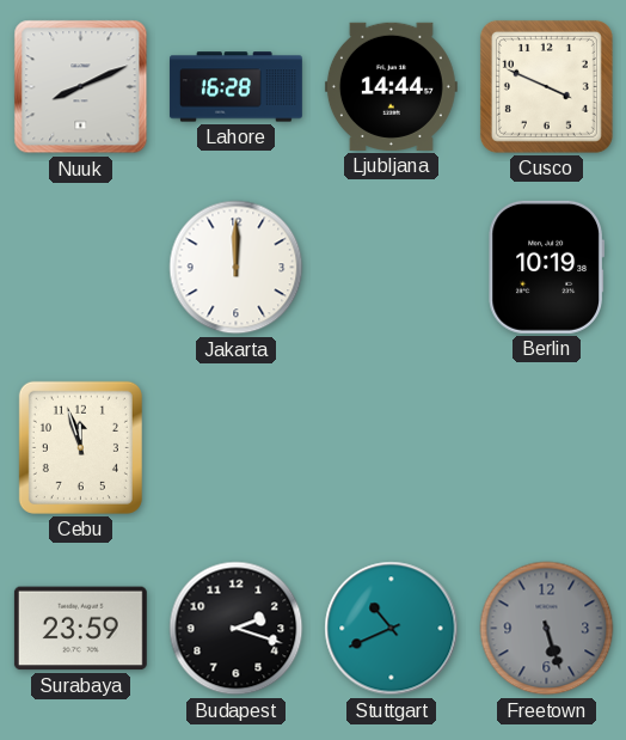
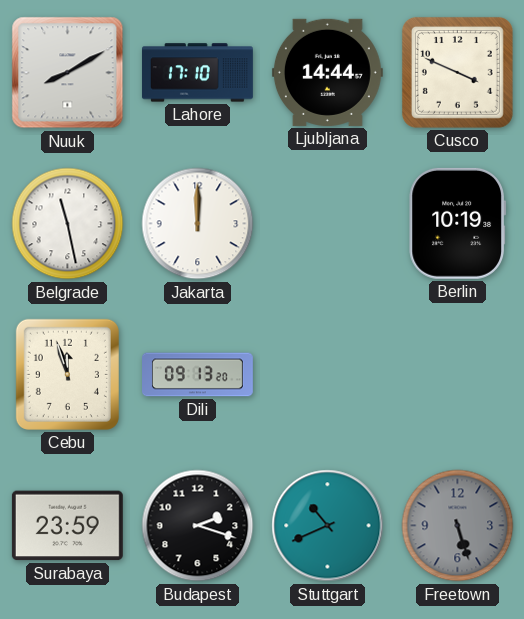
Nuuk: 8:11 -> 8:10
Lahore: 16:28 -> 17:10
Belgrade: none -> 11:28
Dili: none -> 09:13
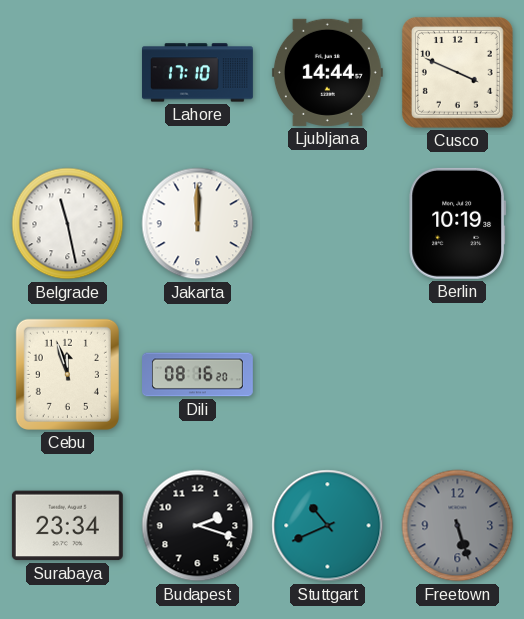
Nuuk: 8:10 -> none
Dili: 09:13 -> 08:16
Surabaya: 23:59 -> 23:34
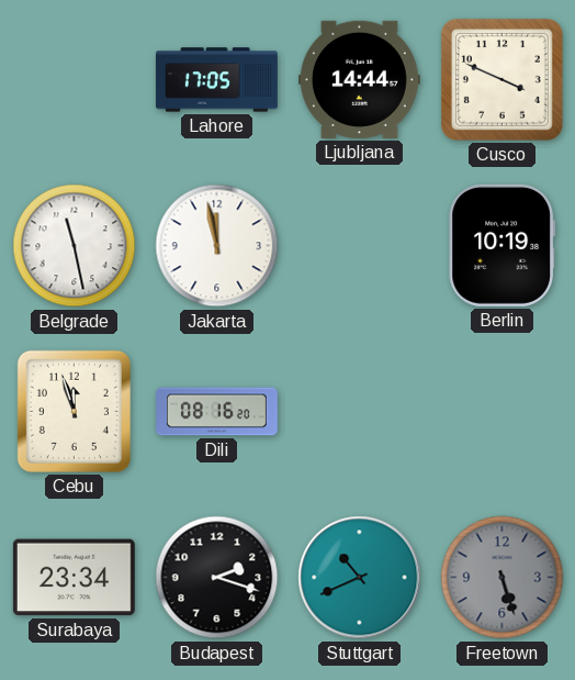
Lahore: 17:10 -> 17:05
Jakarta: 12:00 -> 11:58
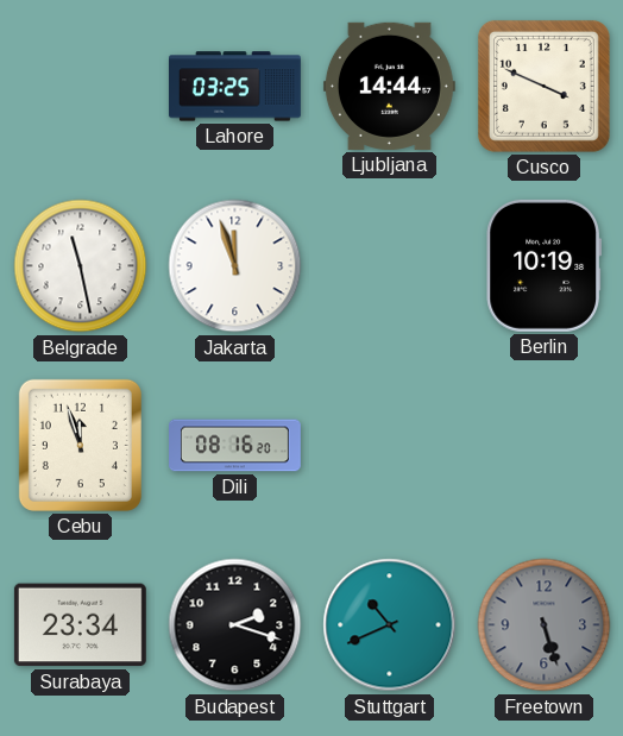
Lahore: 17:05 -> 03:25
Jakarta: 11:58 -> 11:57
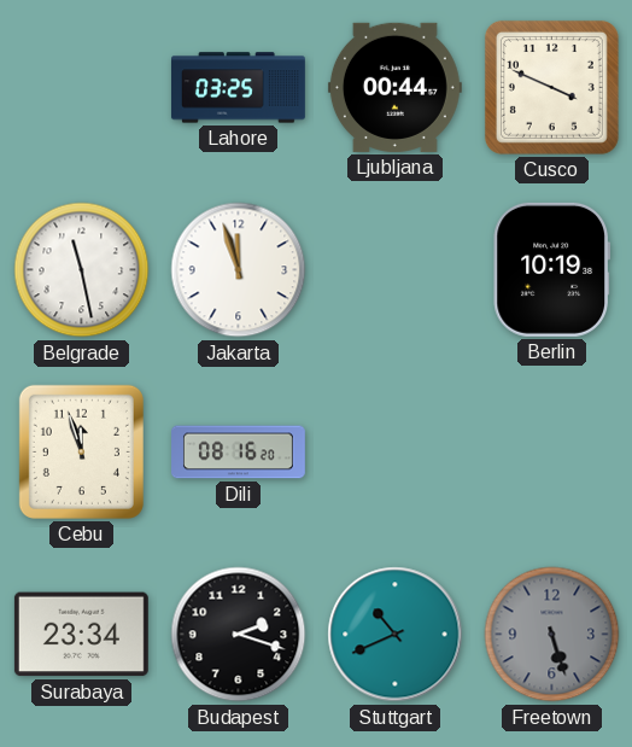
Ljubljana: 14:44 -> 00:44
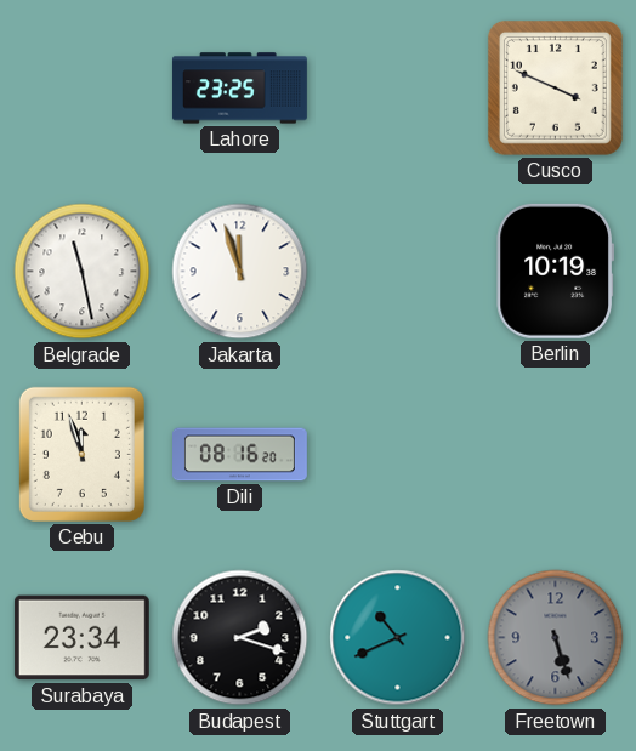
Lahore: 03:25 -> 23:25
Ljubljana: 00:44 -> none
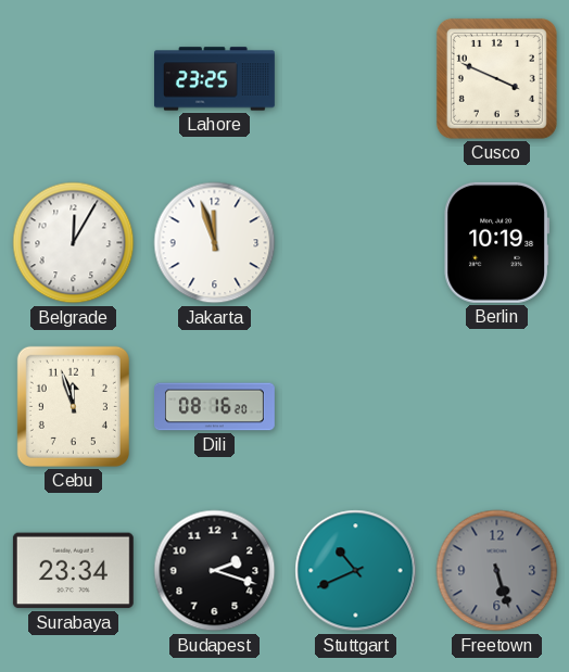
Belgrade: 11:28 -> 12:05
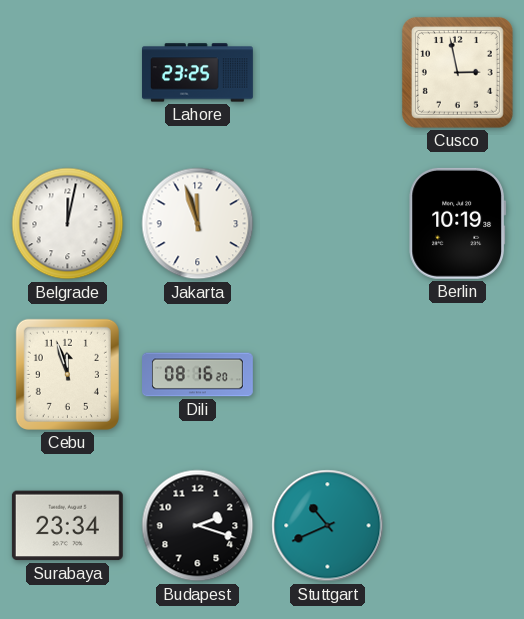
Cusco: 3:49 -> 2:58
Belgrade: 12:05 -> 12:02
Freetown: 5:27 -> none
